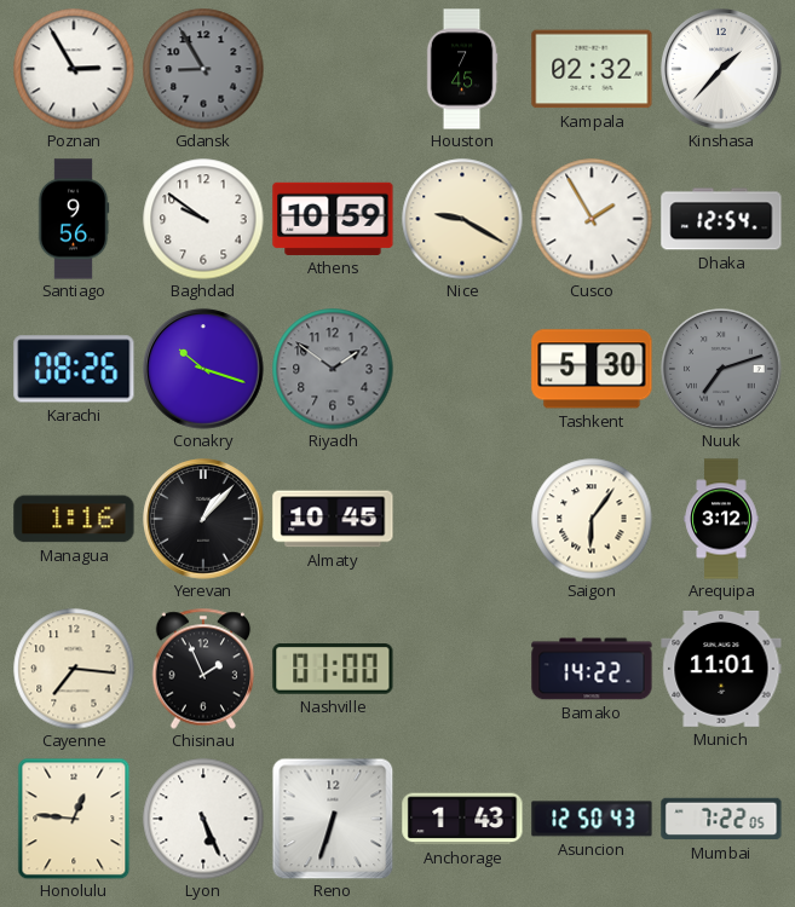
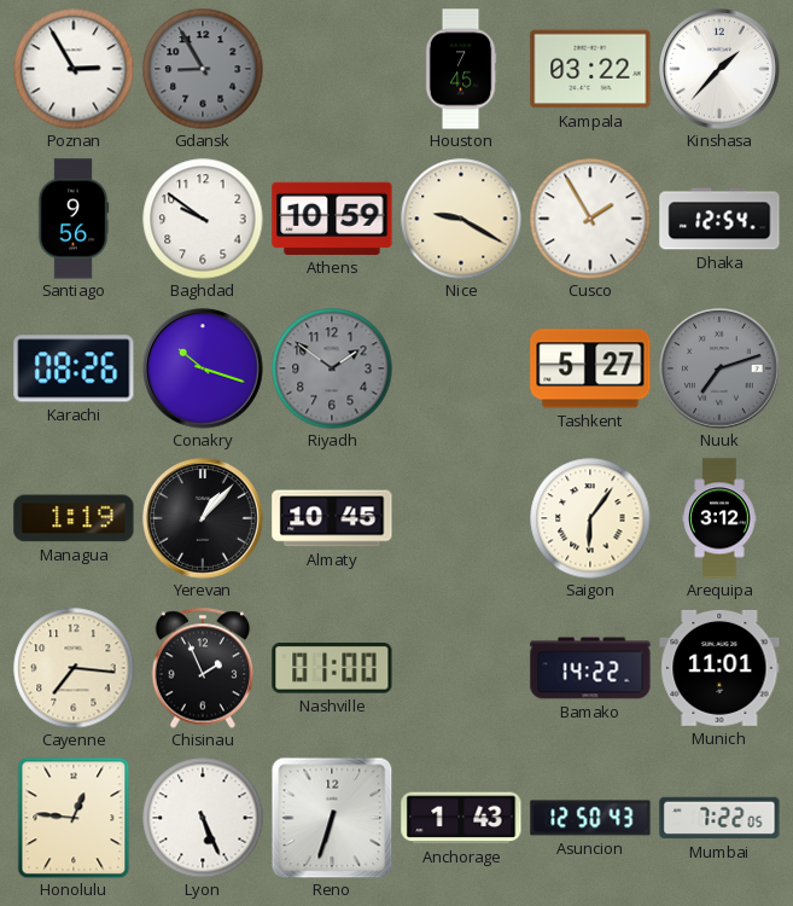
Kampala: 02:32 -> 03:22
Tashkent: 5:30 -> 5:27
Managua: 1:16 -> 1:19
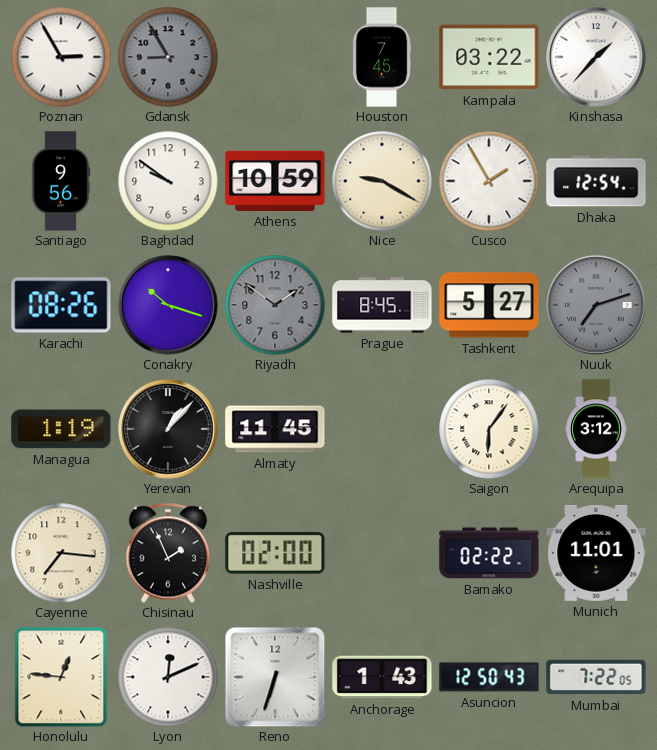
Prague: none -> 8:45
Almaty: 10:45 -> 11:45
Nashville: 01:00 -> 02:00
Bamako: 14:22 -> 02:22
Lyon: 5:26 -> 12:11
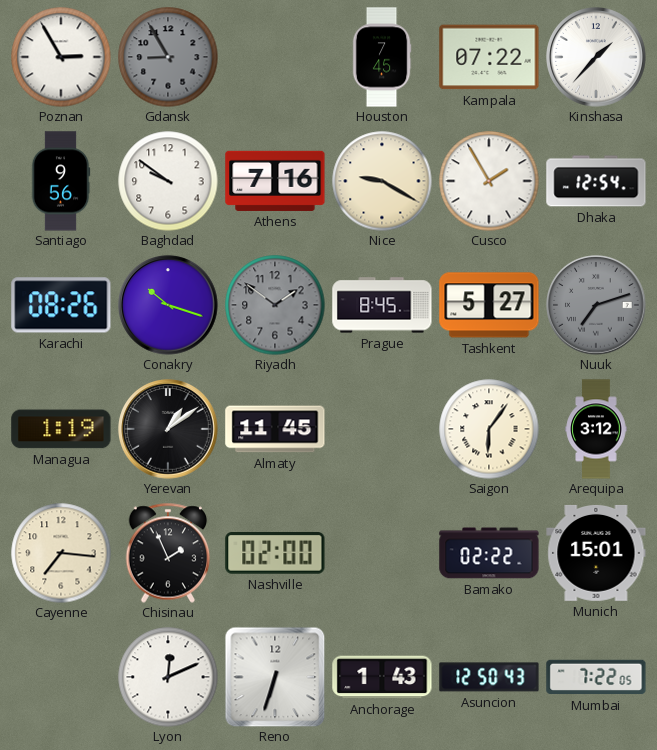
Kampala: 03:22 -> 07:22
Athens: 10:59 -> 7:16
Yerevan: 1:07 -> 1:09
Munich: 11:01 -> 15:01
Honolulu: 12:46 -> none
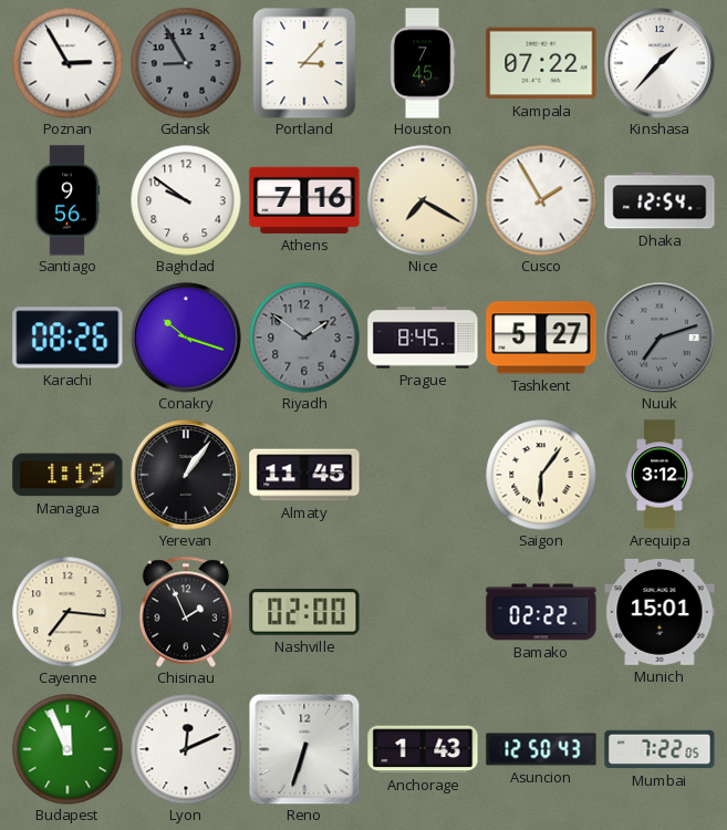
Portland: none -> 3:07
Nice: 9:20 -> 7:20
Yerevan: 1:09 -> 1:06
Budapest: none -> 11:56
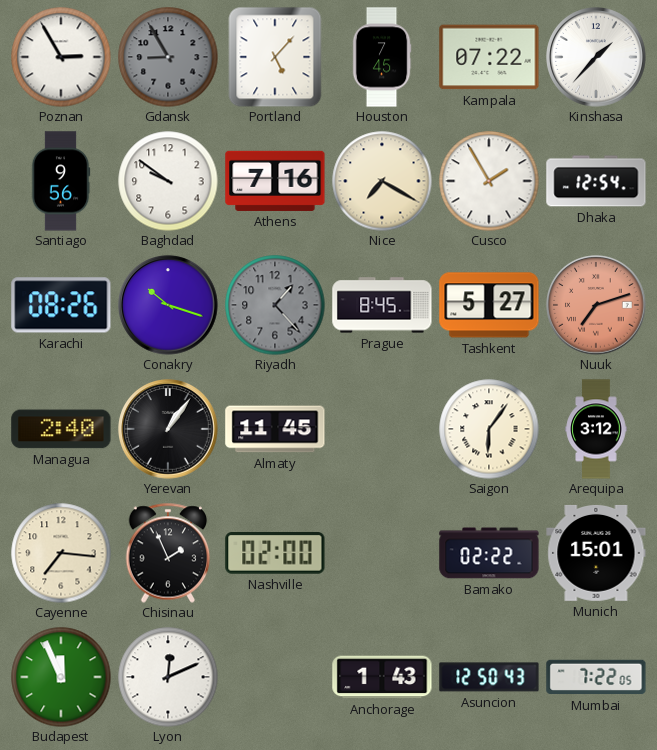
Portland: 3:07 -> 5:07
Riyadh: 1:51 -> 1:23
Nuuk dial: grey -> salmon
Managua: 1:19 -> 2:40
Reno: 6:33 -> none
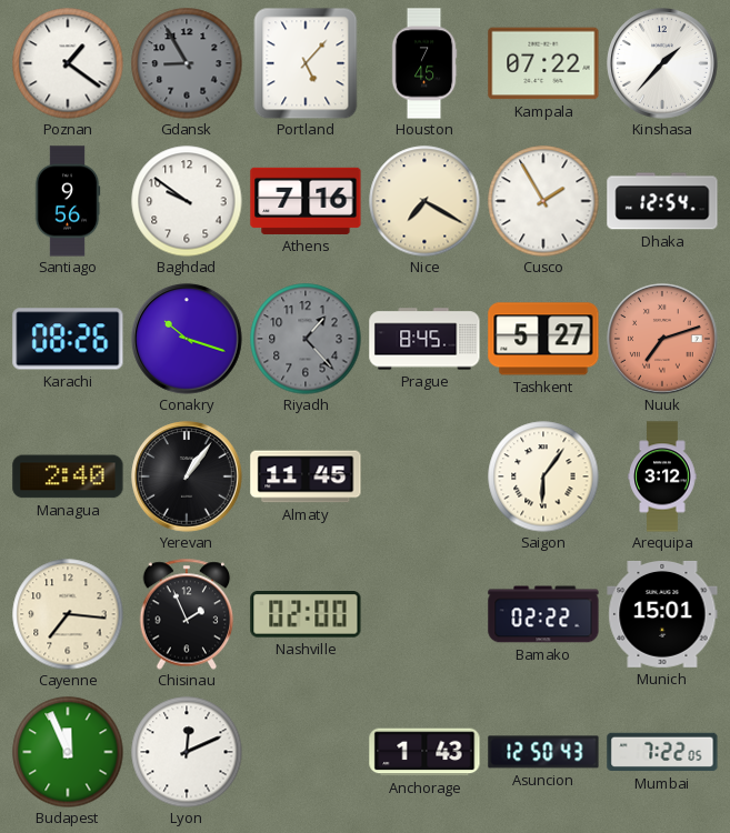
Poznan: 2:55 -> 1:21
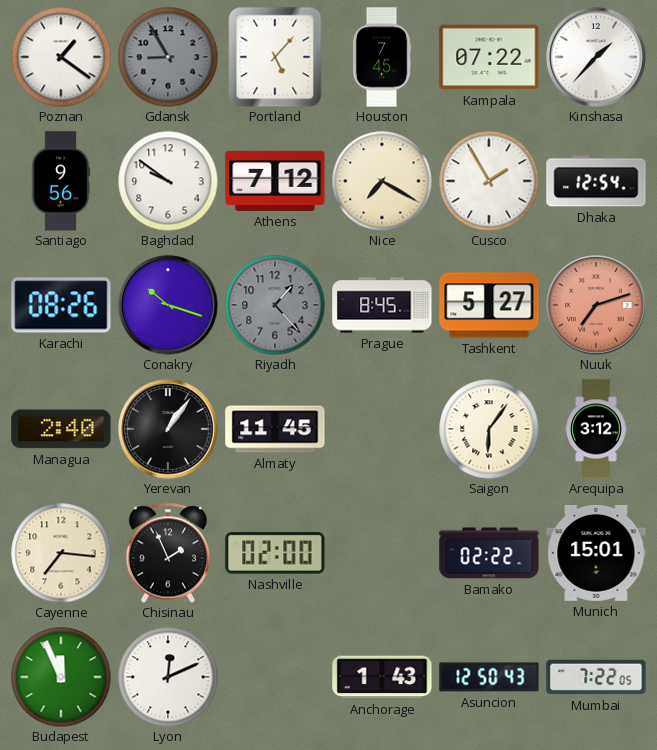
Athens: 7:16 -> 7:12
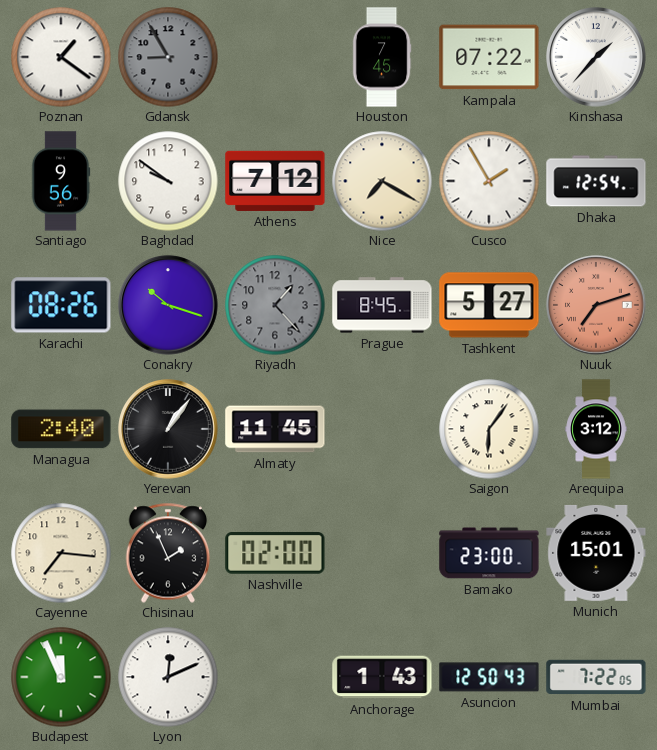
Portland: 5:07 -> none
Bamako: 02:22 -> 23:00
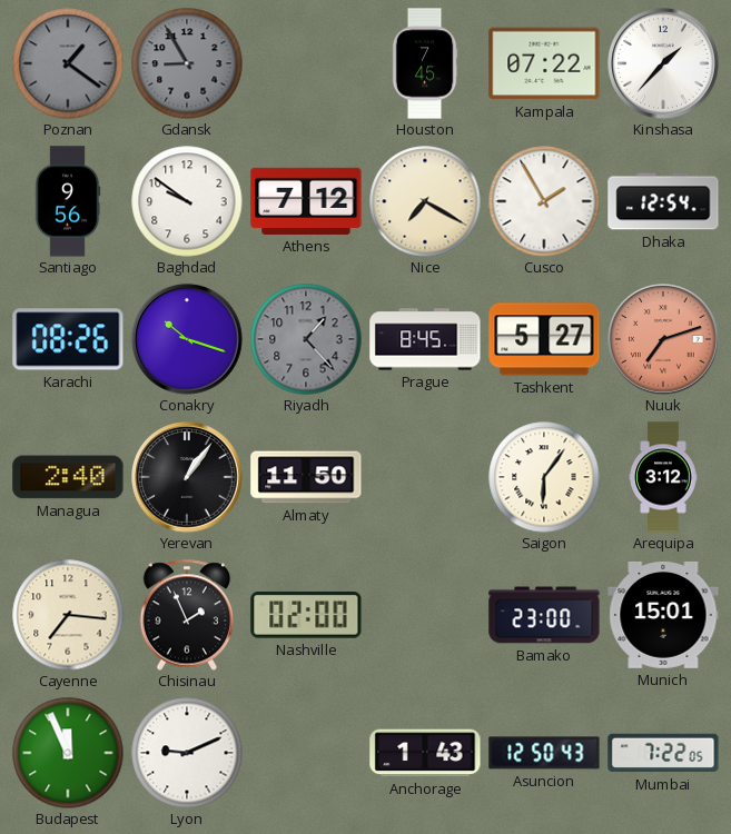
Poznan dial: white -> grey
Almaty: 11:45 -> 11:50
Lyon: 12:11 -> 9:11
